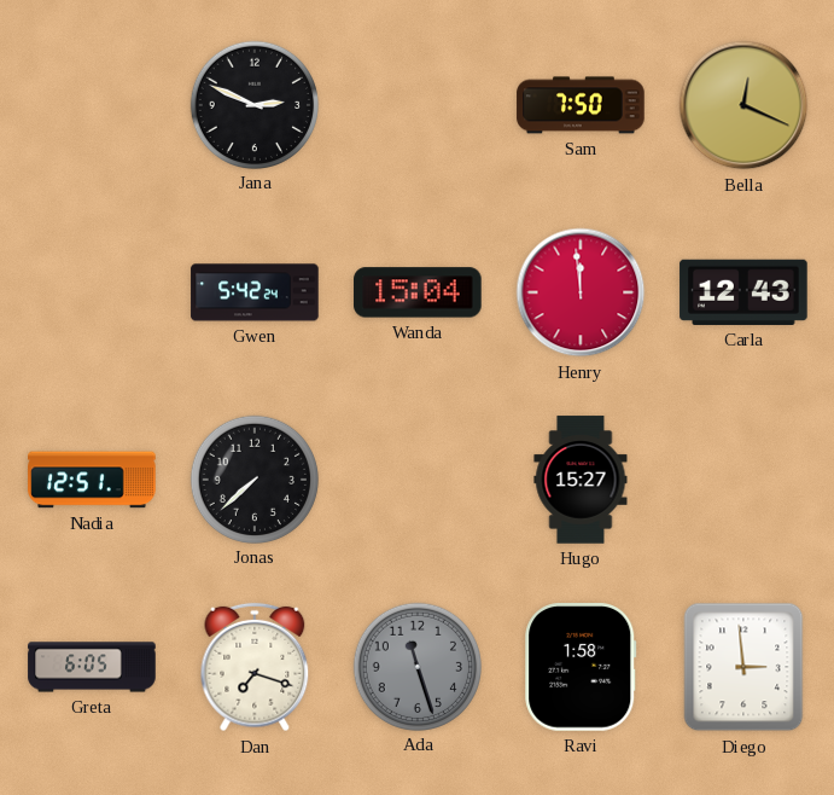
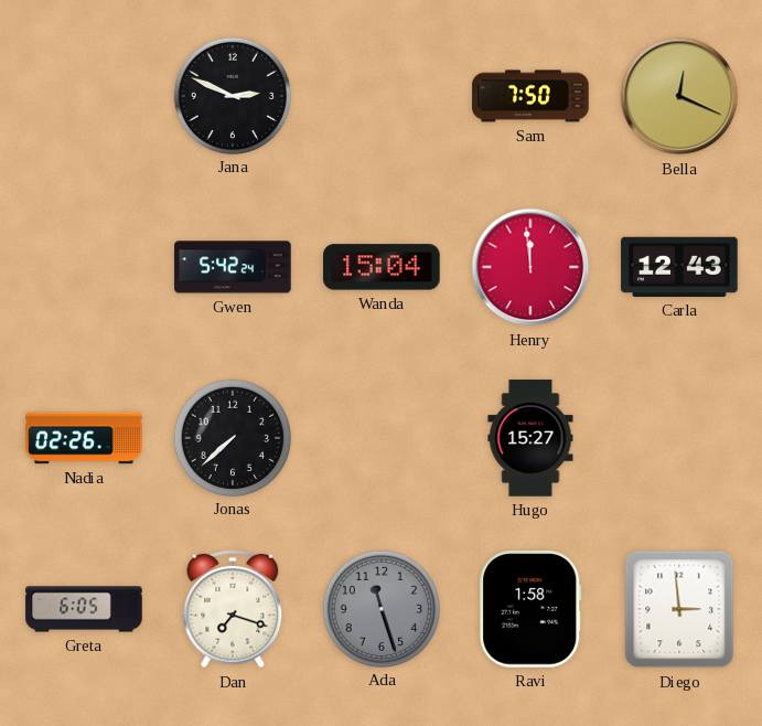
Nadia: 12:51 -> 02:26
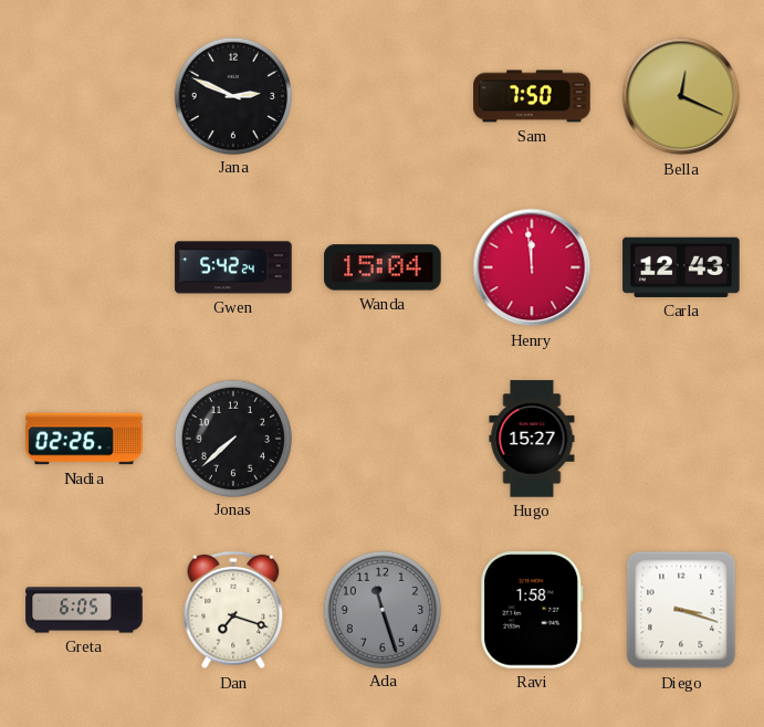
Diego: 2:59 -> 3:18
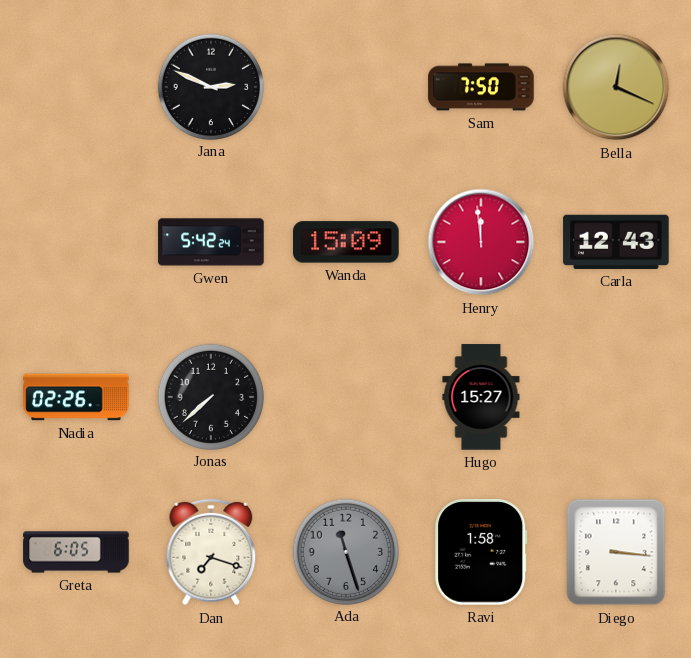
Wanda: 15:04 -> 15:09
Diego: 3:18 -> 3:16
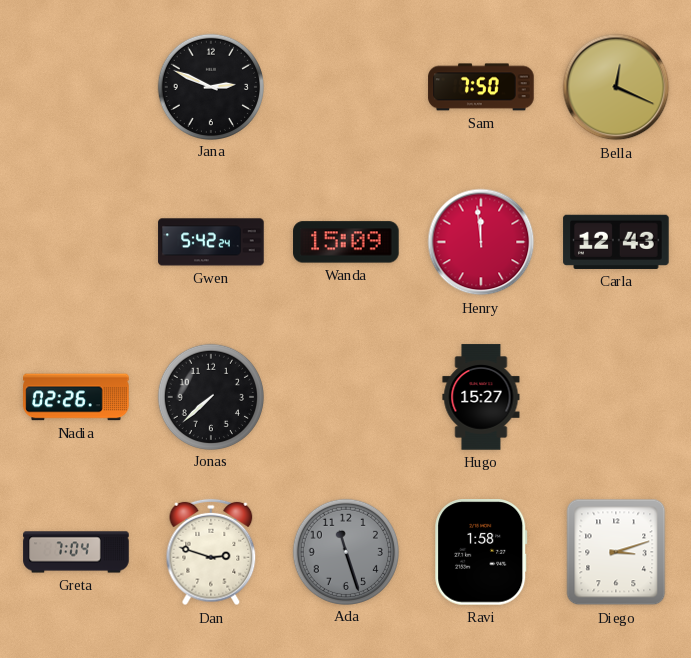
Greta: 6:05 -> 7:04
Dan: 7:18 -> 2:48
Diego: 3:16 -> 3:12
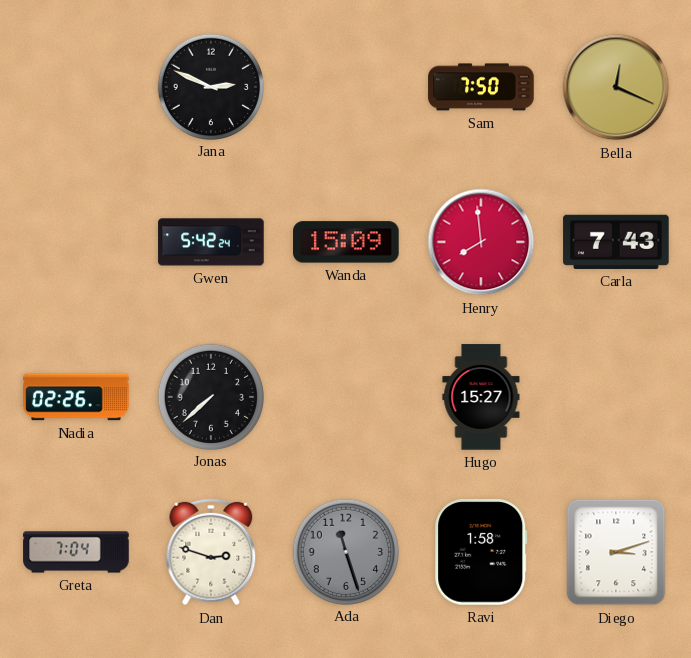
Henry: 11:59 -> 7:59
Carla: 12:43 -> 7:43
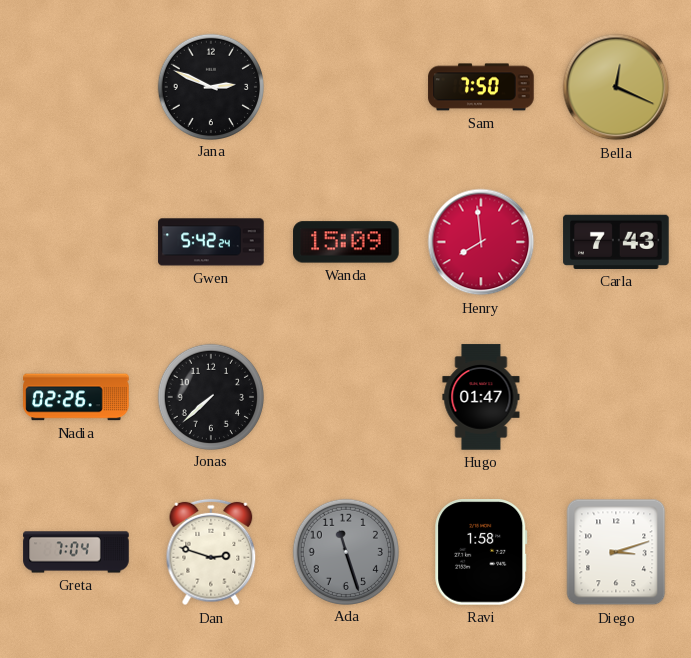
Hugo: 15:27 -> 01:47
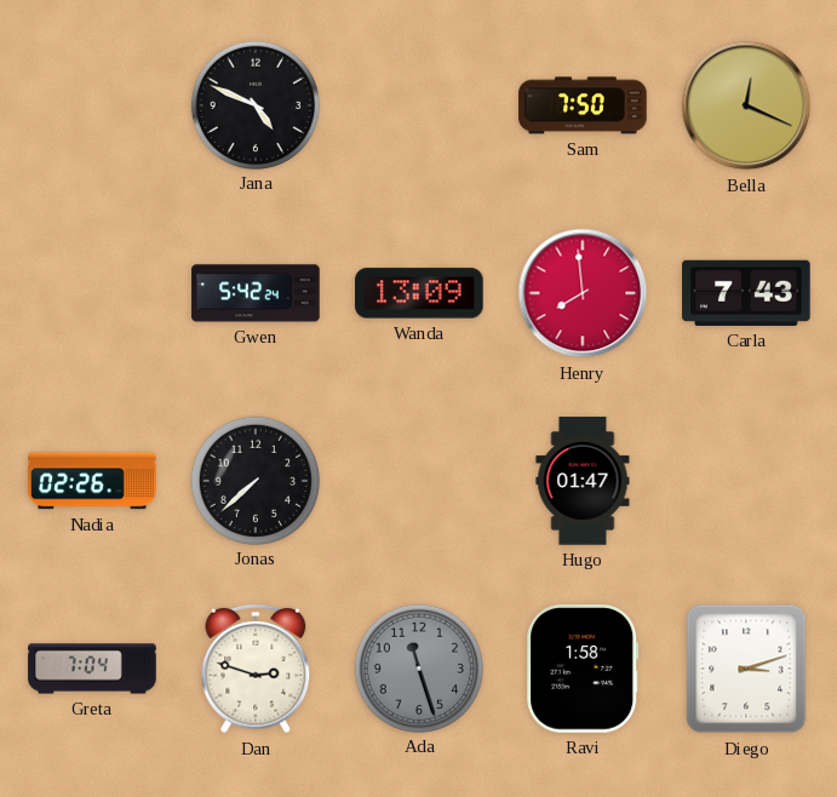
Jana: 2:49 -> 4:49
Wanda: 15:09 -> 13:09
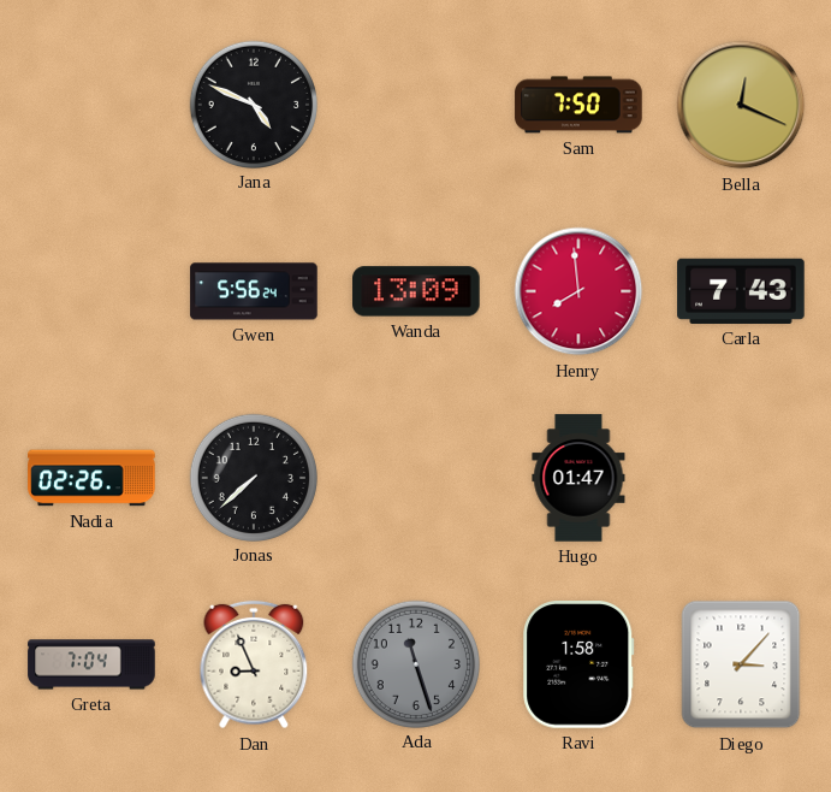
Gwen: 5:42 -> 5:56
Dan: 2:48 -> 8:56
Diego: 3:12 -> 3:07
